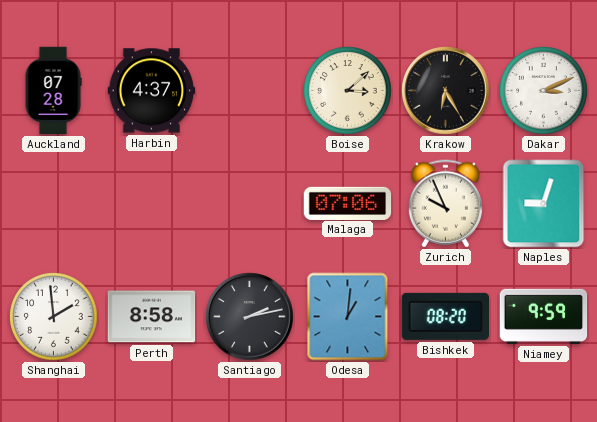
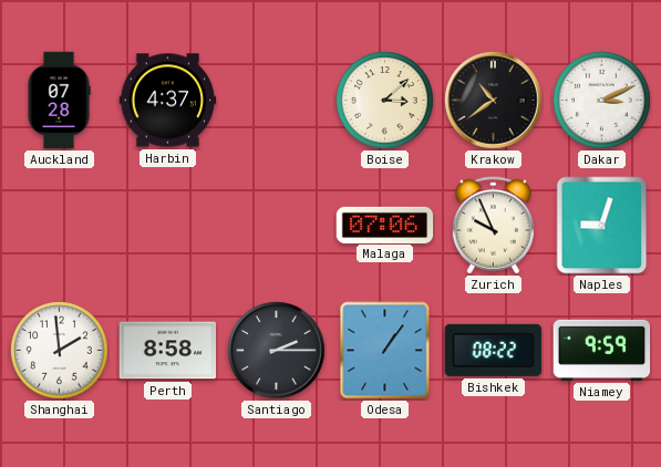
Krakow: 6:25 -> 10:39
Santiago: 2:13 -> 2:15
Odesa: 1:01 -> 1:06
Bishkek: 08:20 -> 08:22
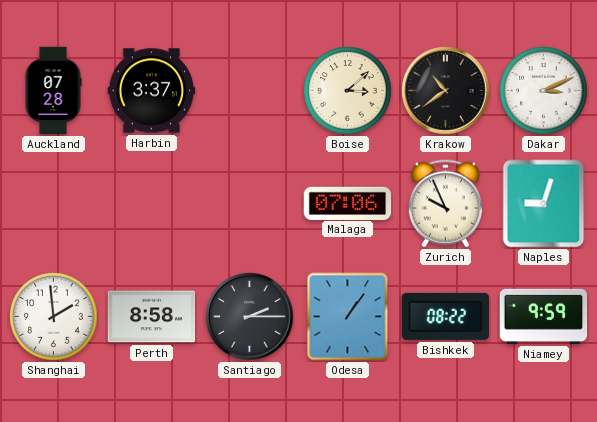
Harbin: 4:37 -> 3:37
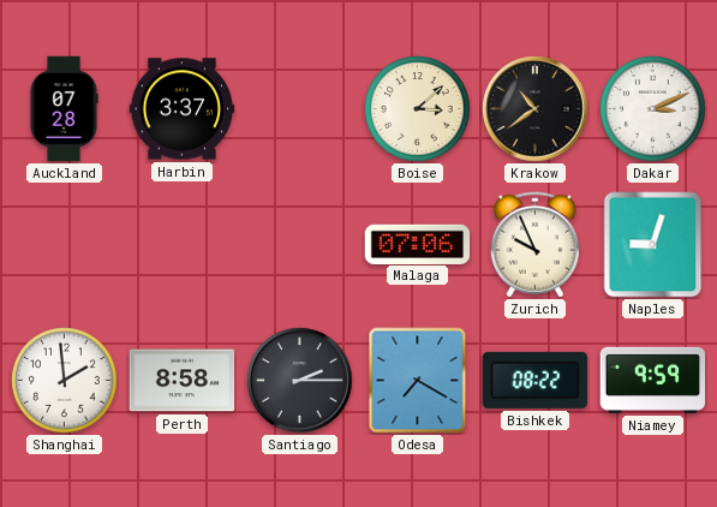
Odesa: 1:06 -> 7:20
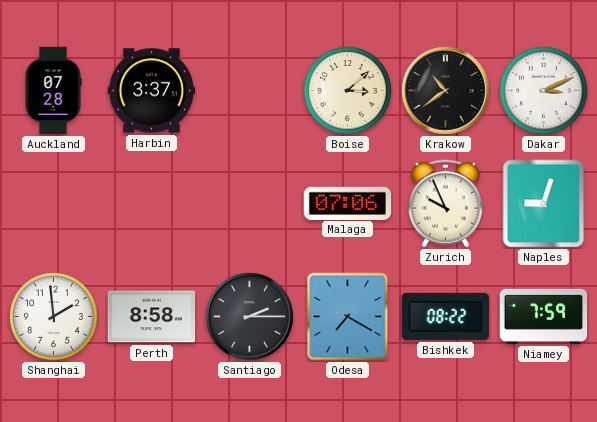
Niamey: 9:59 -> 7:59
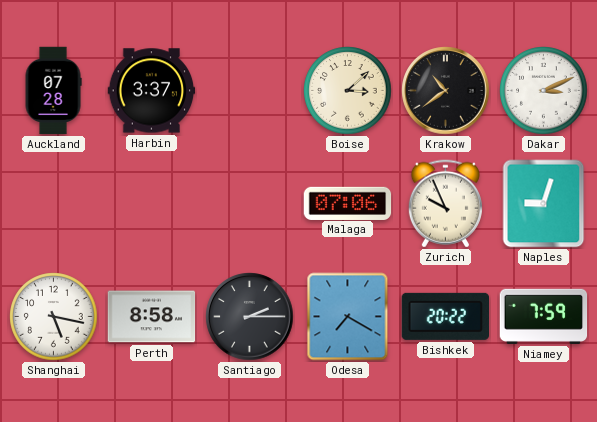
Shanghai: 1:59 -> 5:17
Bishkek: 08:22 -> 20:22
